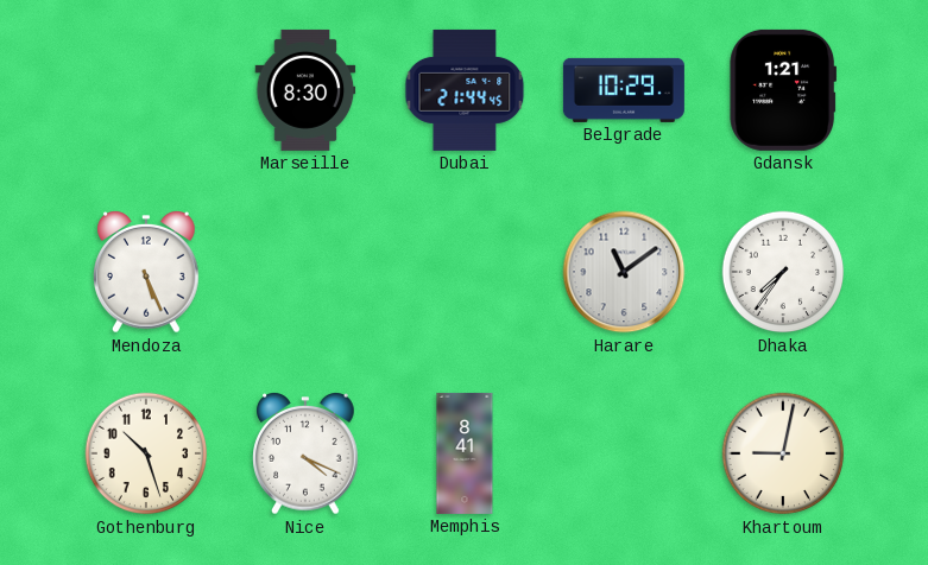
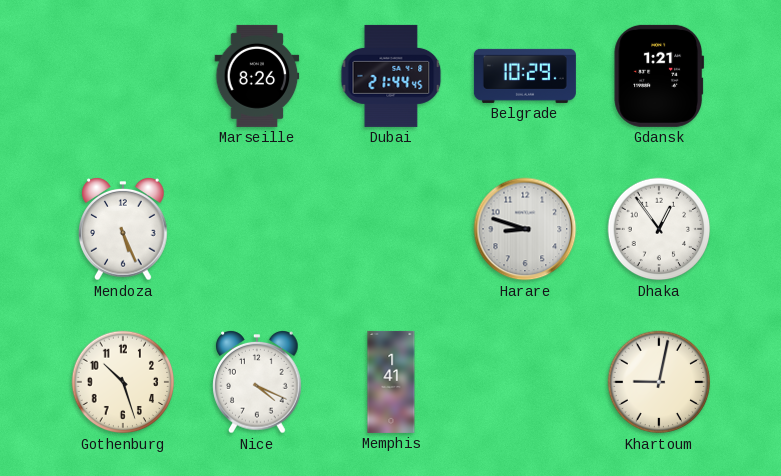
Marseille: 8:30 -> 8:26
Harare: 11:09 -> 8:48
Dhaka: 7:36 -> 12:54
Memphis: 8:41 -> 1:41
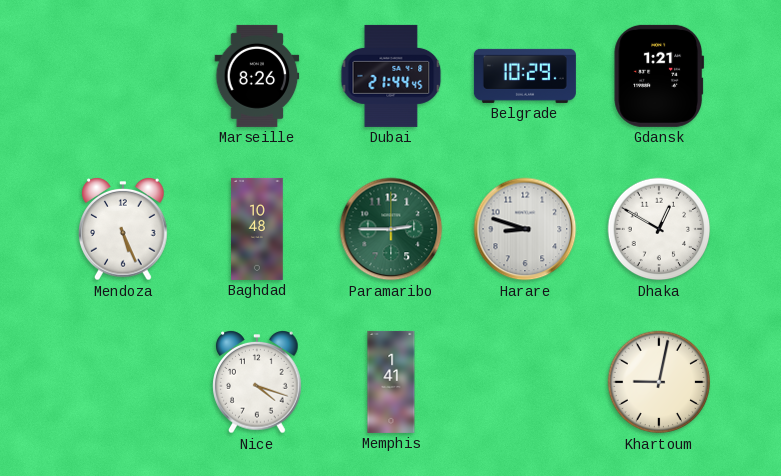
Baghdad: none -> 10:48
Paramaribo: none -> 2:45
Dhaka: 12:54 -> 12:50
Gothenburg: 10:27 -> none
Nice: 4:19 -> 4:18
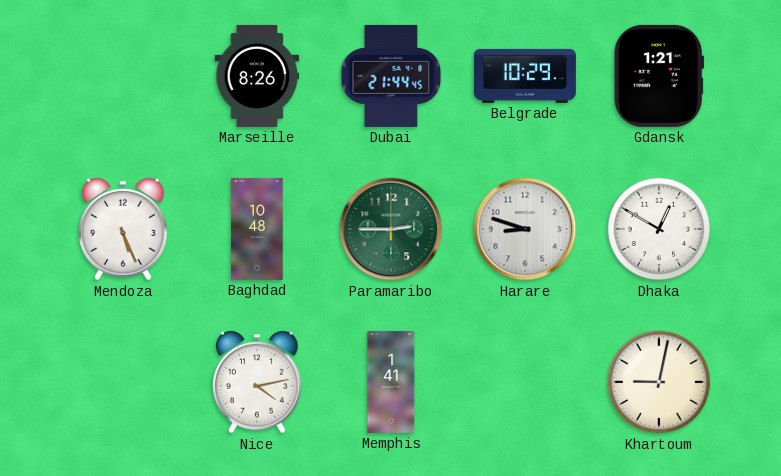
Nice: 4:18 -> 4:13
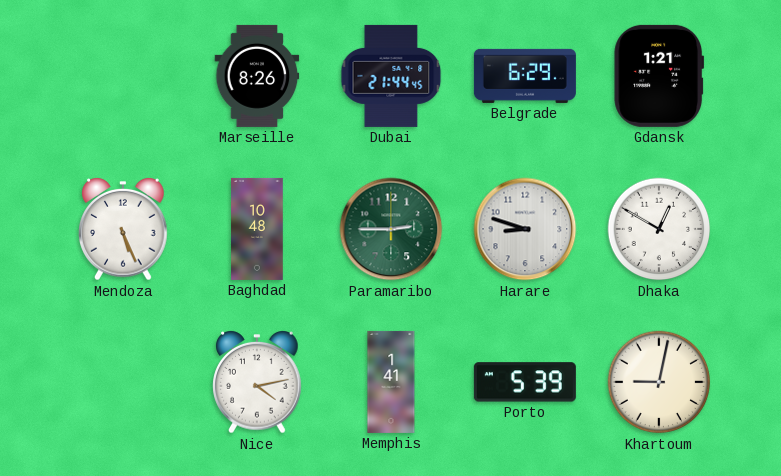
Belgrade: 10:29 -> 6:29
Porto: none -> 5:39
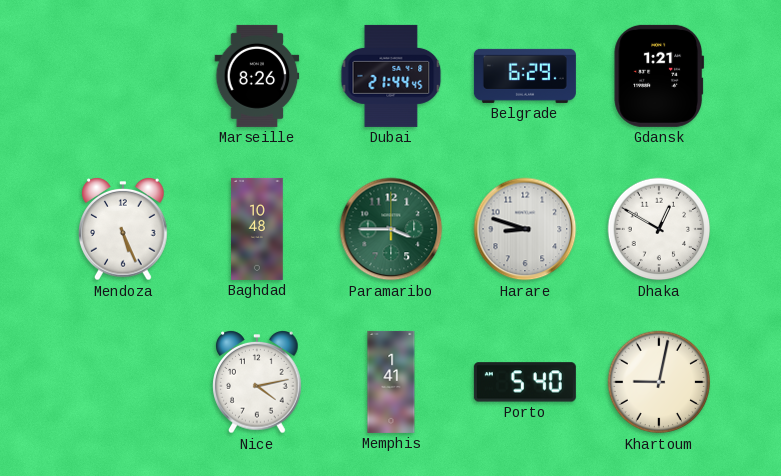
Paramaribo: 2:45 -> 3:45
Porto: 5:39 -> 5:40
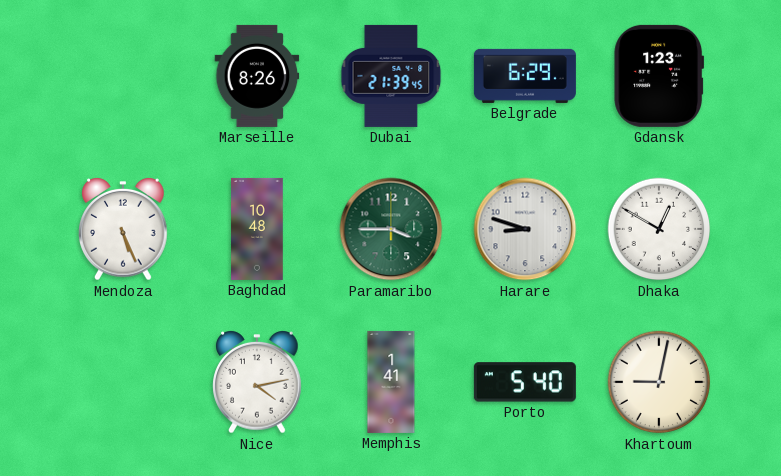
Dubai: 21:44 -> 21:39
Gdansk: 1:21 -> 1:23
